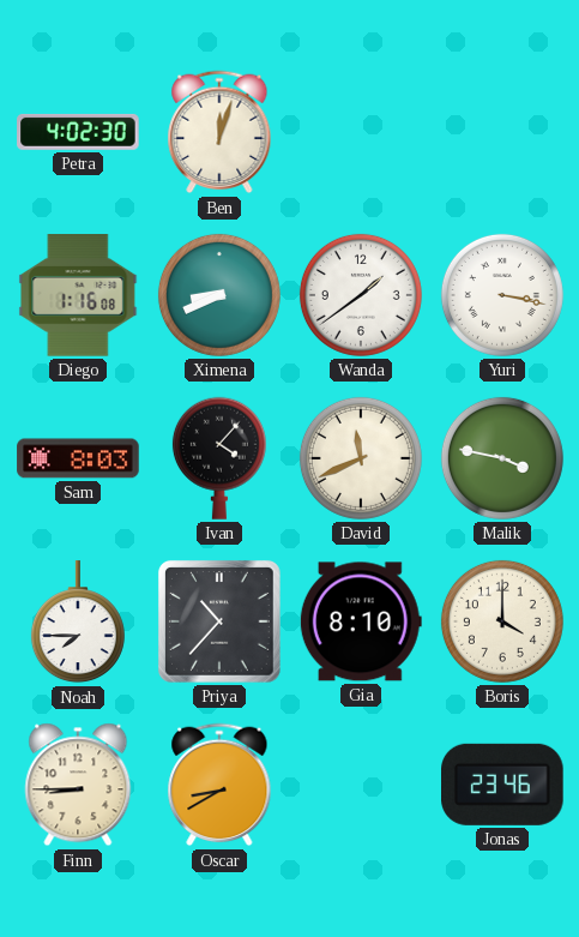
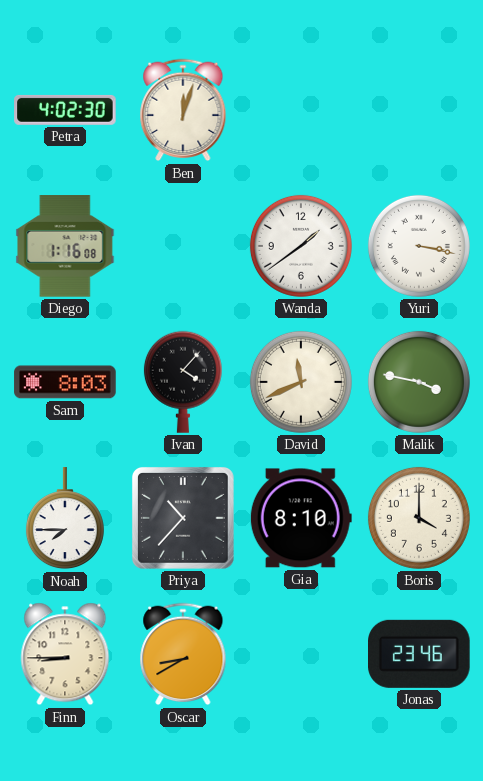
Ximena: 8:41 -> none
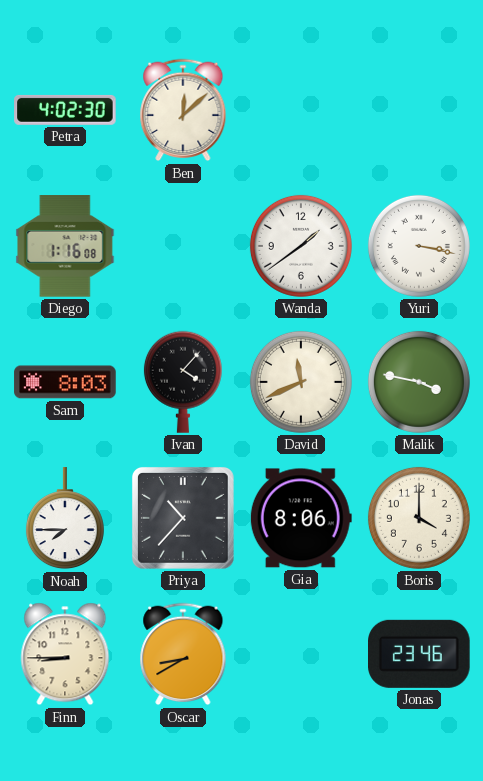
Ben: 12:03 -> 12:08
Gia: 8:10 -> 8:06
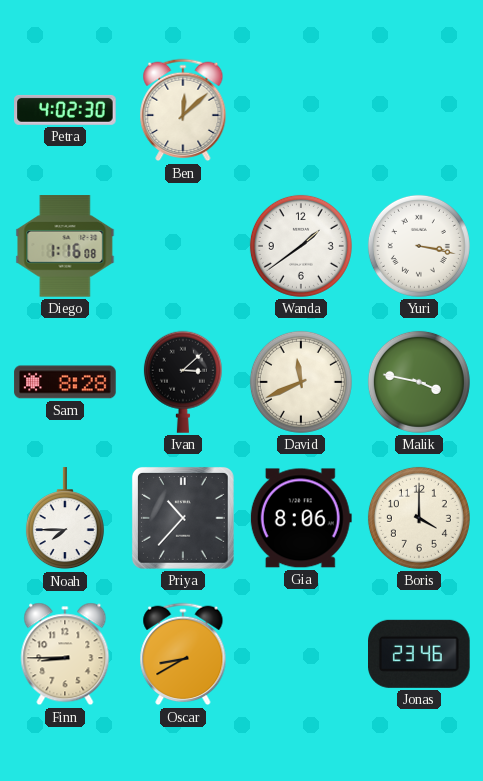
Sam: 8:03 -> 8:28
Ivan: 4:07 -> 3:08
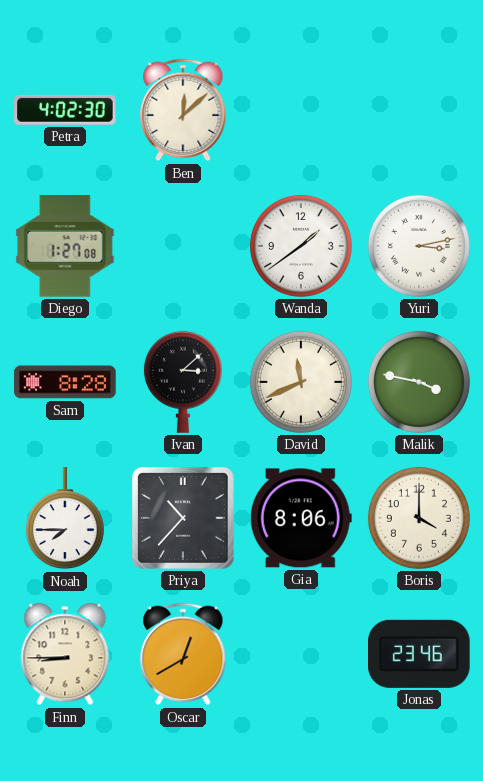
Diego: 1:16 -> 1:27
Yuri: 3:17 -> 3:13
Oscar: 8:40 -> 12:40
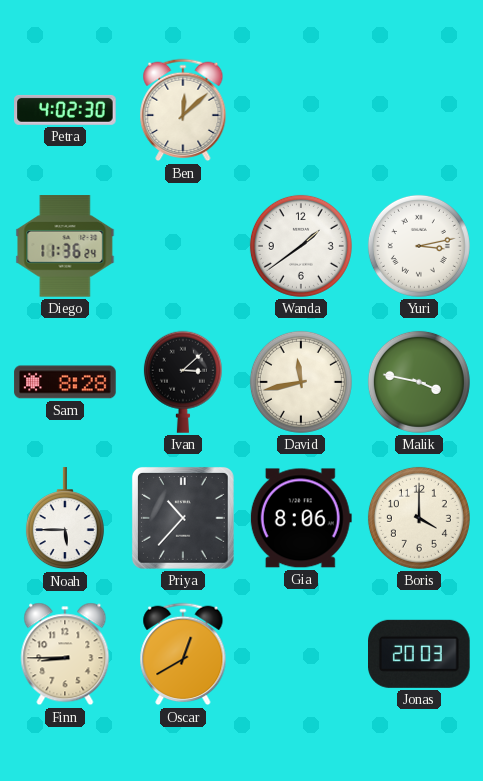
Diego: 1:27 -> 11:36
David: 11:41 -> 11:43
Noah: 7:45 -> 5:45
Jonas: 23:46 -> 20:03
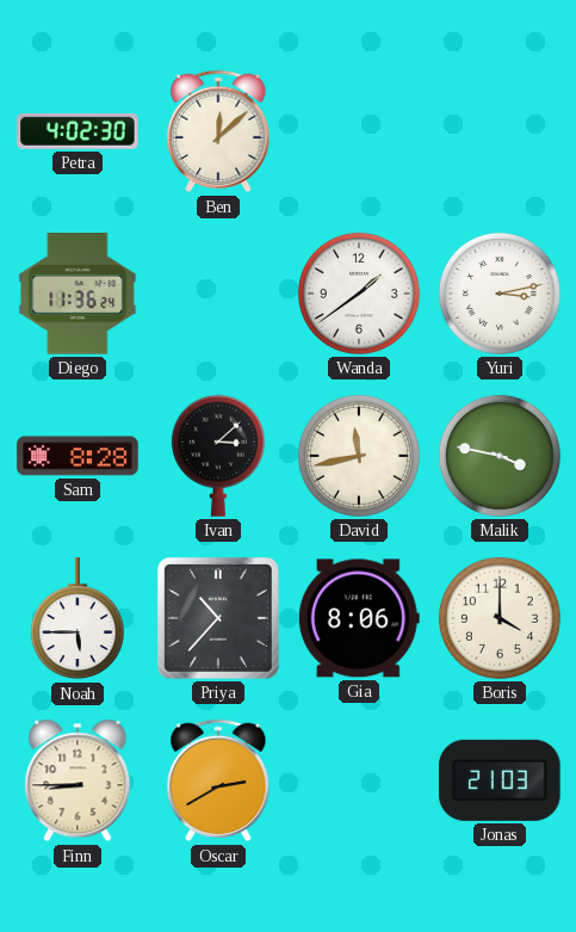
Oscar: 12:40 -> 2:40
Jonas: 20:03 -> 21:03
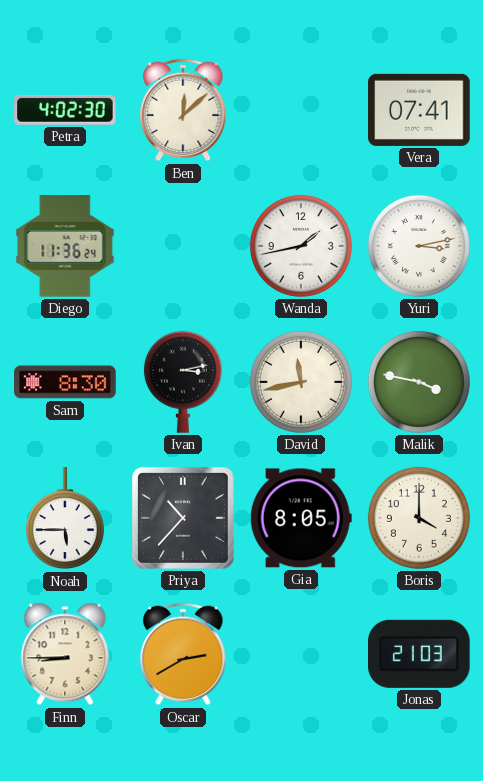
Vera: none -> 07:41
Wanda: 1:39 -> 1:43
Sam: 8:28 -> 8:30
Ivan: 3:08 -> 3:13
Gia: 8:06 -> 8:05
